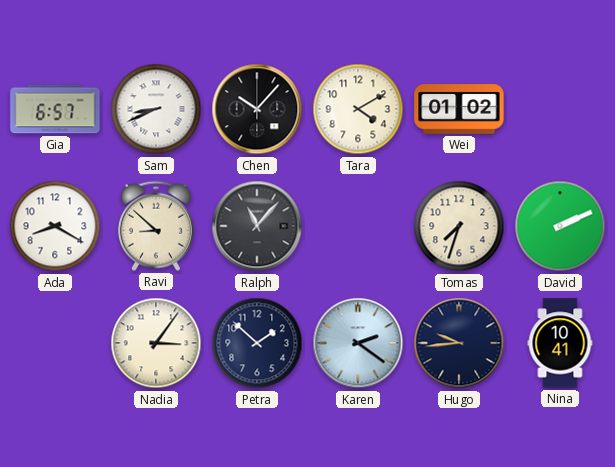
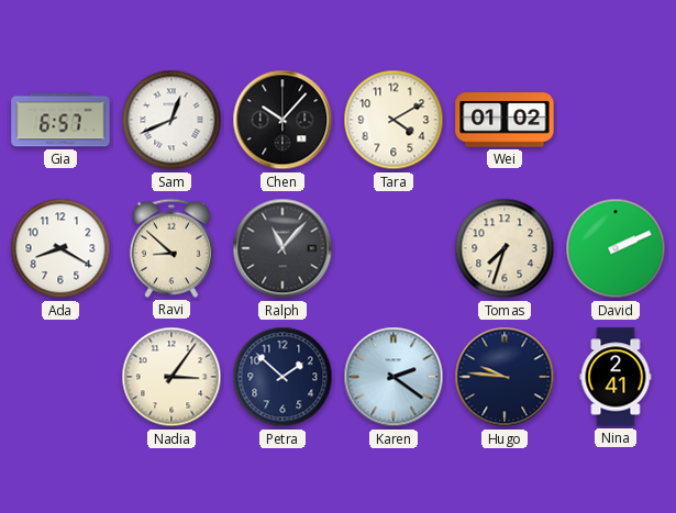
Sam: 8:41 -> 12:41
Hugo: 9:44 -> 9:46
Nina: 10:41 -> 2:41
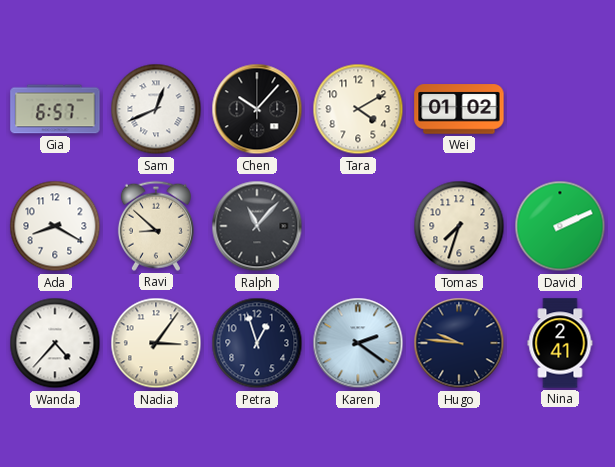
Wanda: none -> 4:37
Petra: 1:52 -> 12:57
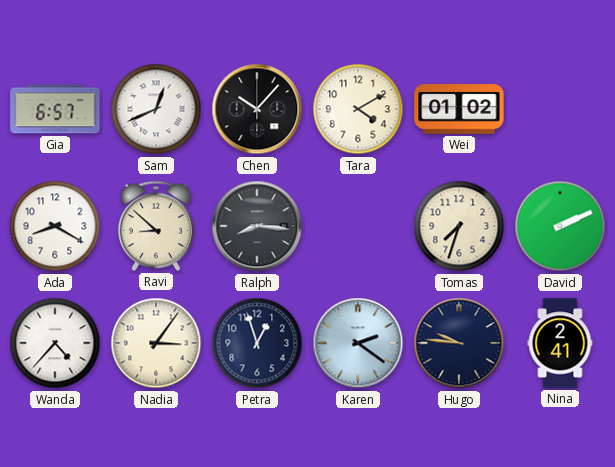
Ralph: 11:07 -> 8:16
